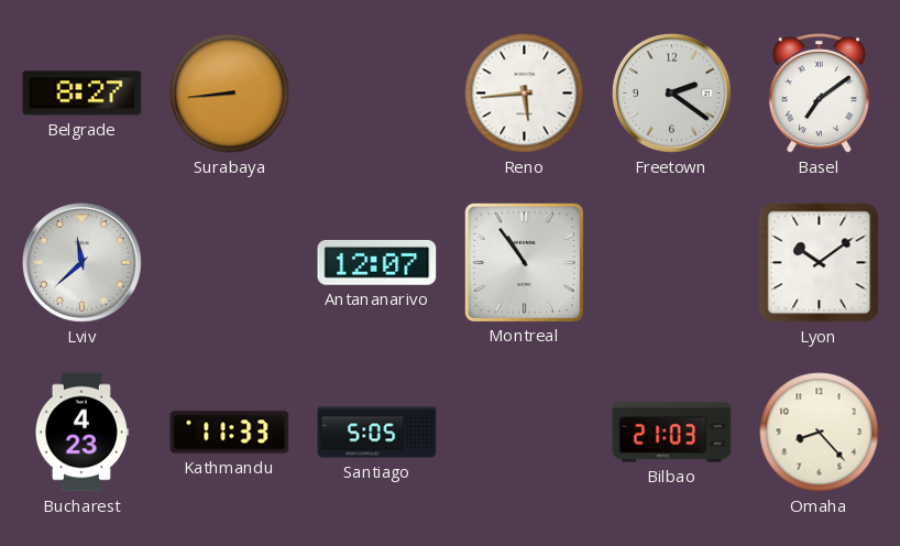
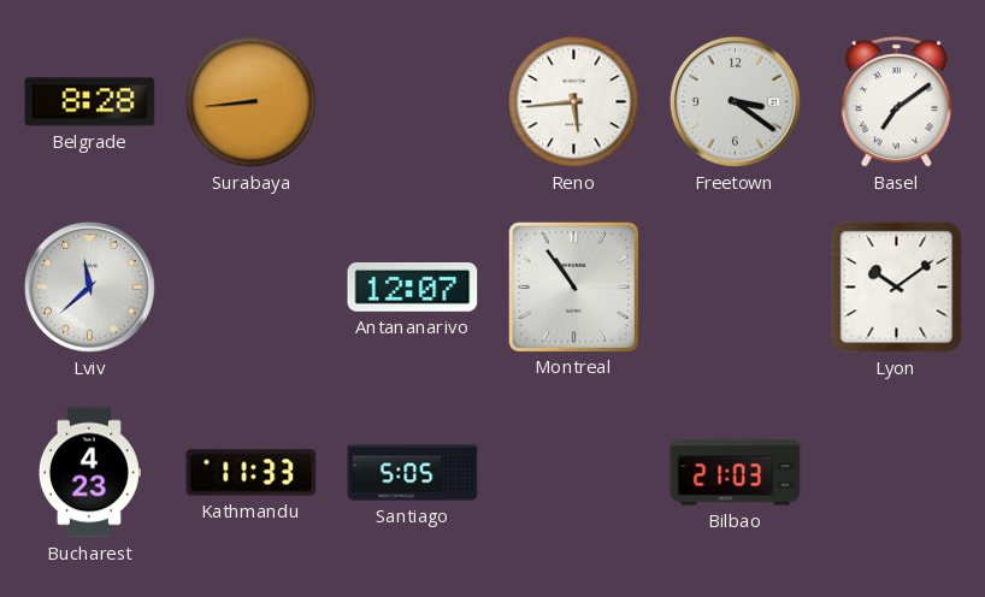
Belgrade: 8:27 -> 8:28
Freetown: 2:21 -> 3:21
Omaha: 8:23 -> none
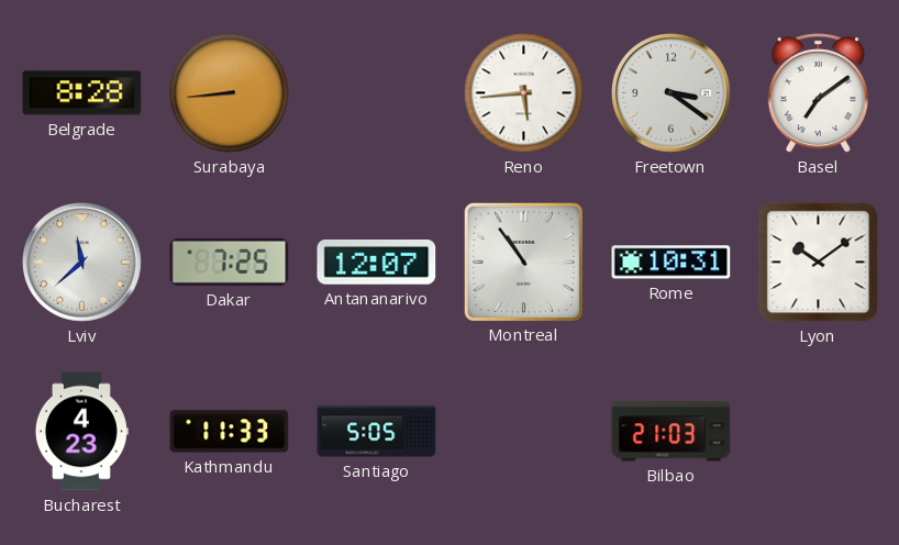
Dakar: none -> 7:25
Rome: none -> 10:31
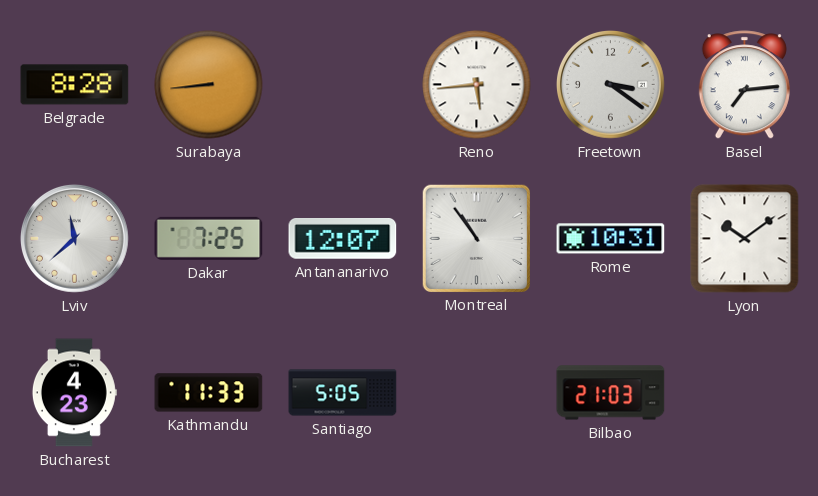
Basel: 7:09 -> 7:14
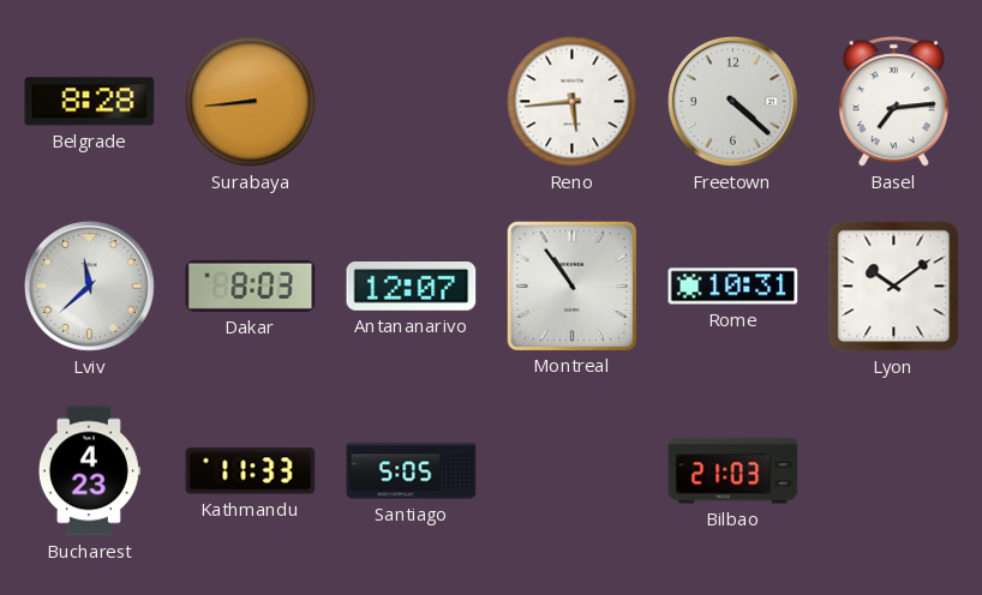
Freetown: 3:21 -> 4:22
Dakar: 7:25 -> 8:03
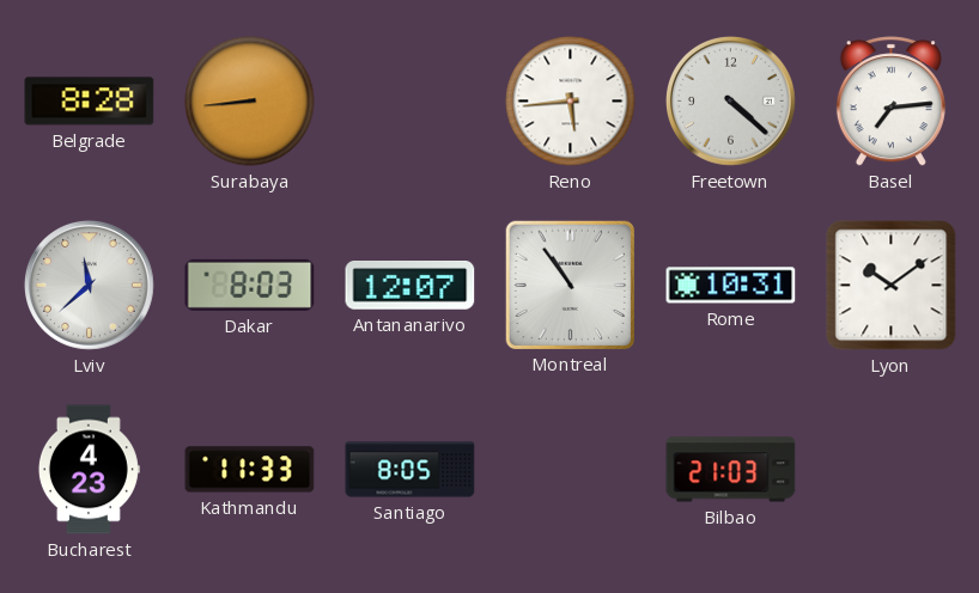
Santiago: 5:05 -> 8:05
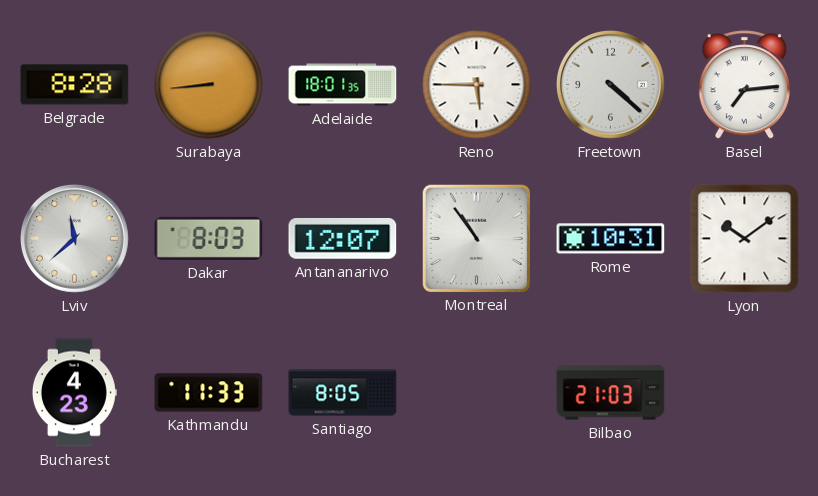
Adelaide: none -> 18:01
Reno: 5:44 -> 5:45
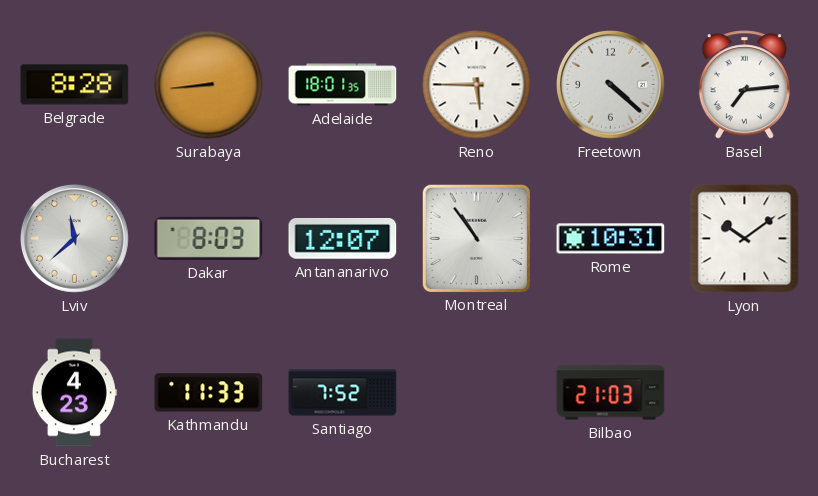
Santiago: 8:05 -> 7:52
